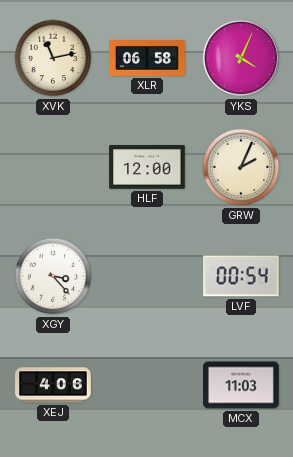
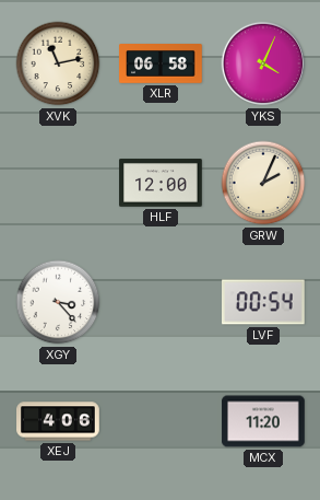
MCX: 11:03 -> 11:20
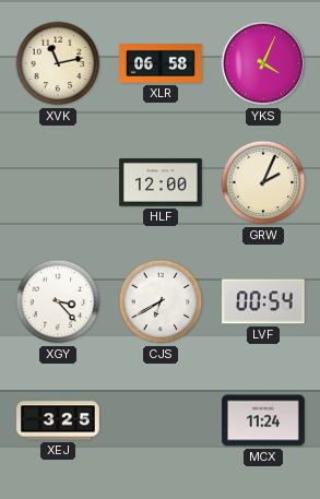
CJS: none -> 6:40
XEJ: 4:06 -> 3:25
MCX: 11:20 -> 11:24
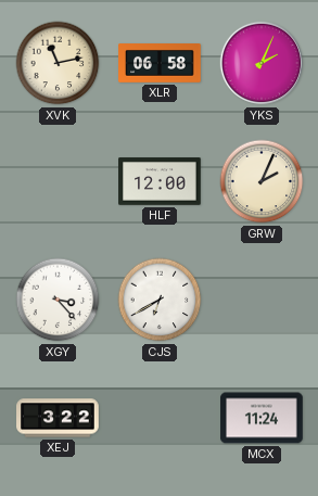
YKS: 4:04 -> 2:04
LVF: 00:54 -> none
XEJ: 3:25 -> 3:22
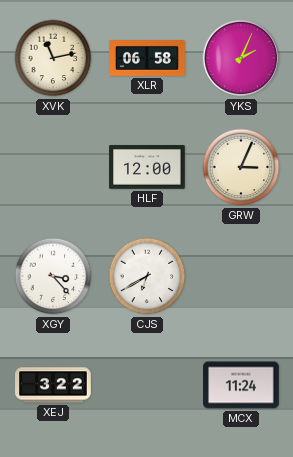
GRW: 2:04 -> 3:04
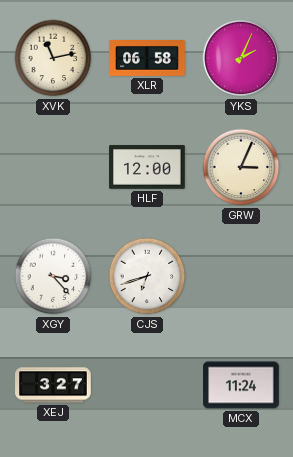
CJS: 6:40 -> 6:42
XEJ: 3:22 -> 3:27
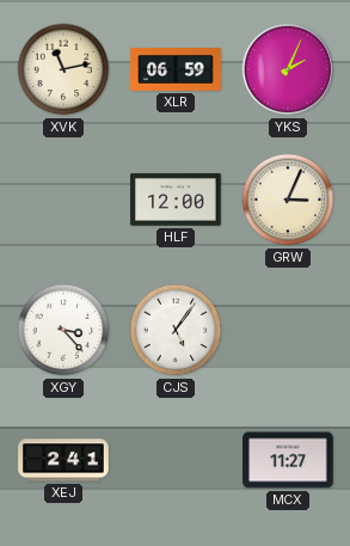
XLR: 06:58 -> 06:59
CJS: 6:42 -> 5:06
XEJ: 3:27 -> 2:41
MCX: 11:24 -> 11:27
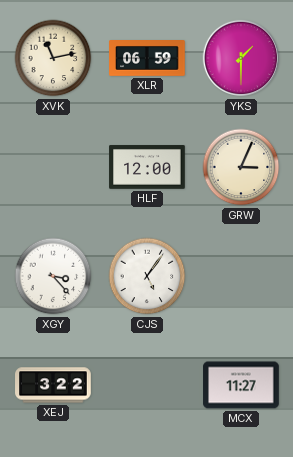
YKS: 2:04 -> 1:30
XEJ: 2:41 -> 3:22
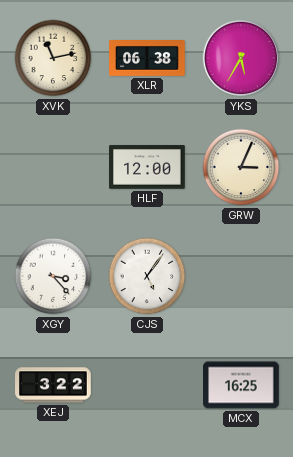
XLR: 06:59 -> 06:38
YKS: 1:30 -> 5:35
MCX: 11:27 -> 16:25
